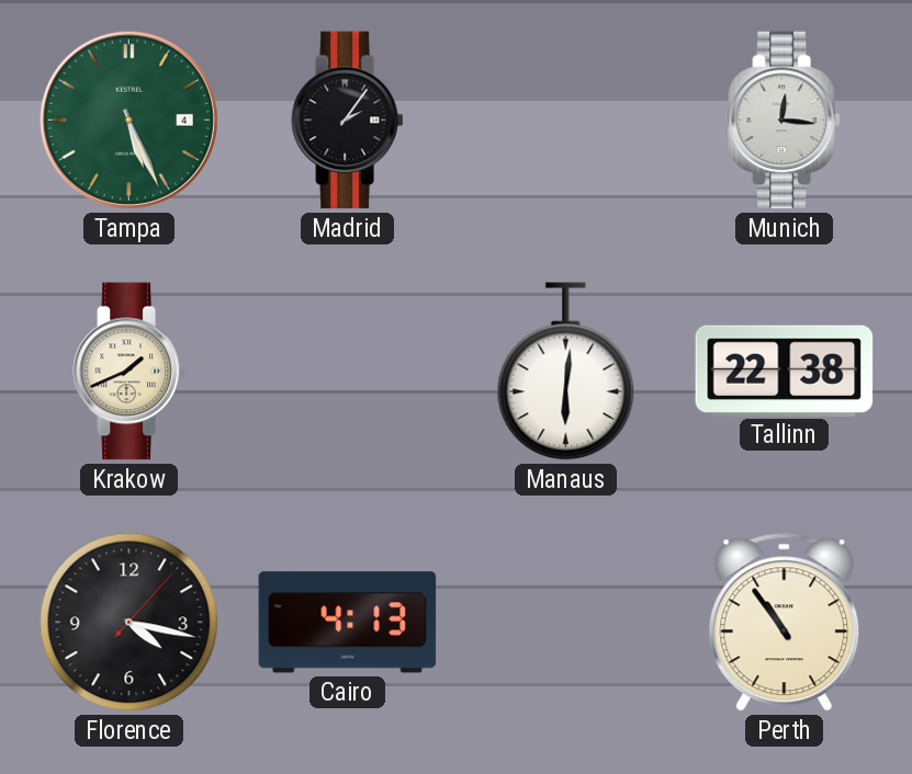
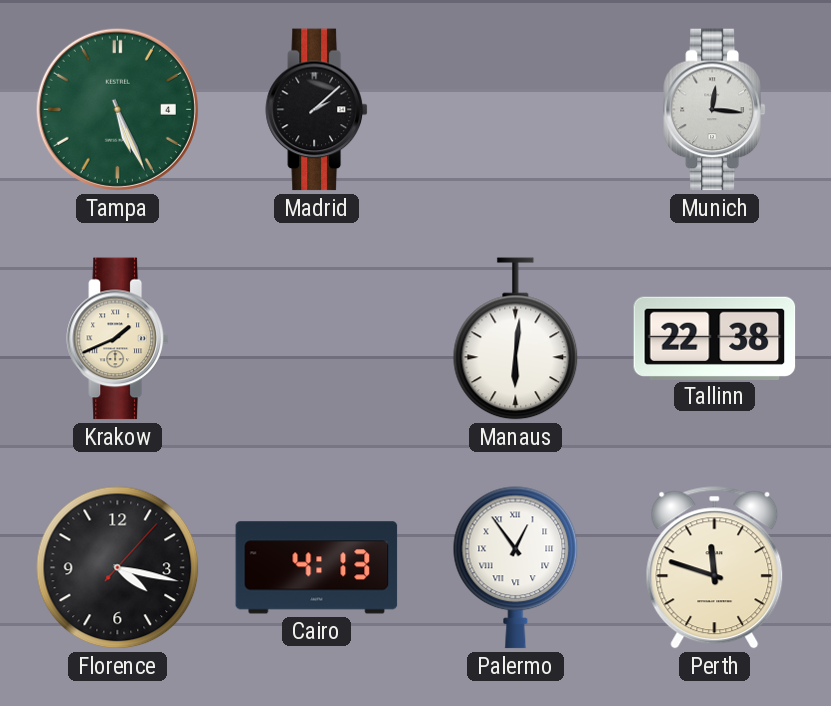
Madrid: 2:06 -> 2:08
Palermo: none -> 12:54
Perth: 10:54 -> 11:48
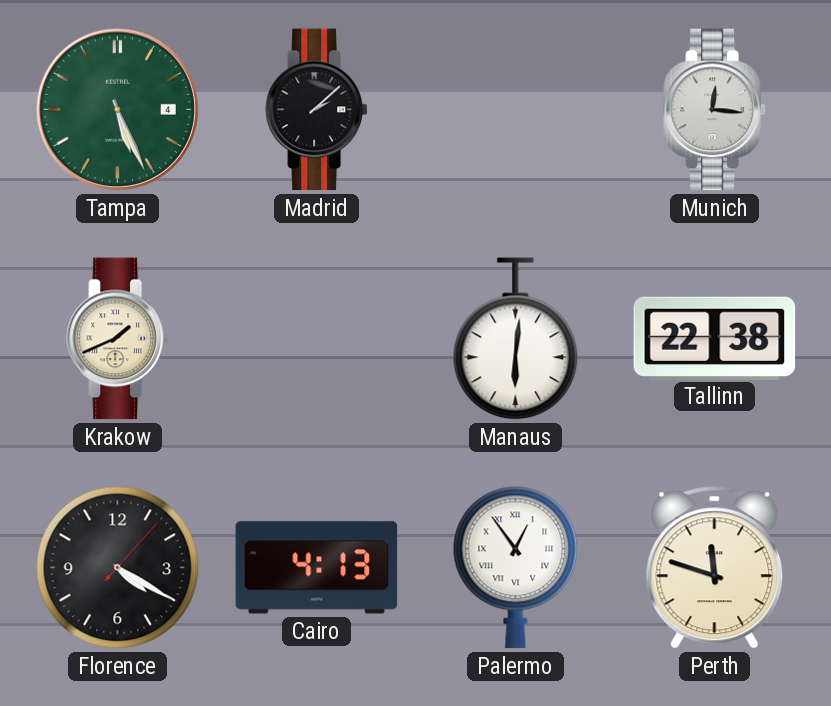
Florence: 4:17 -> 4:20
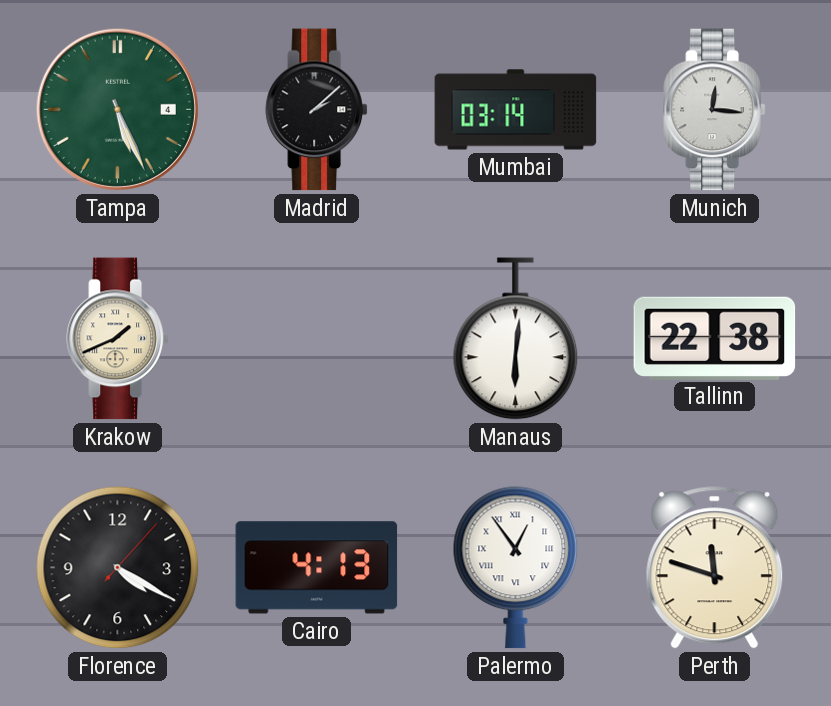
Mumbai: none -> 03:14
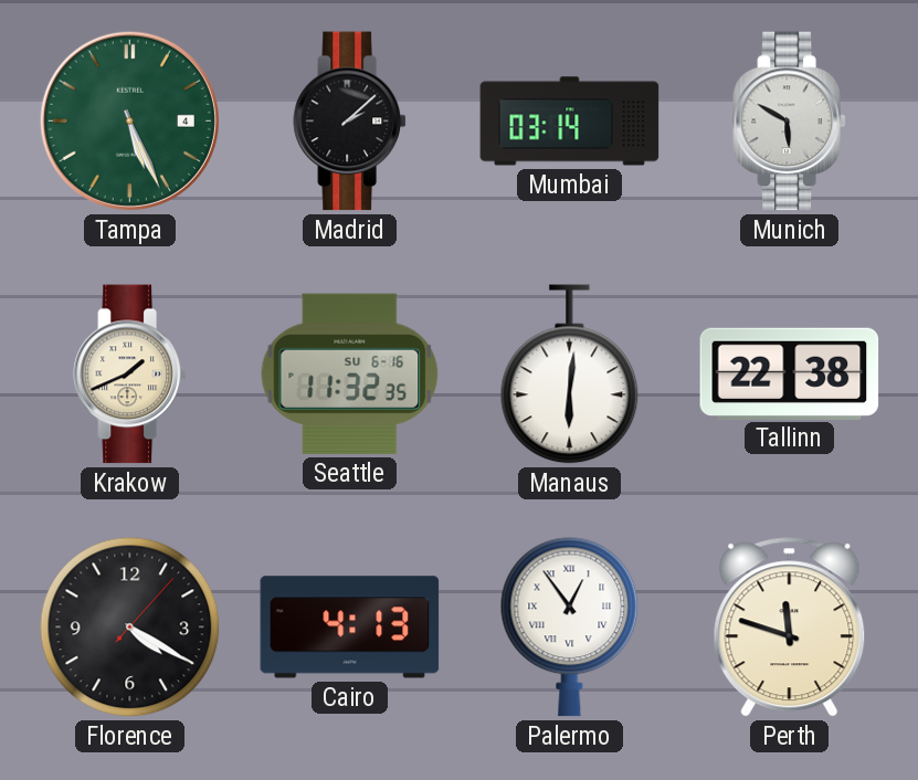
Munich: 12:16 -> 5:50
Seattle: none -> 11:32
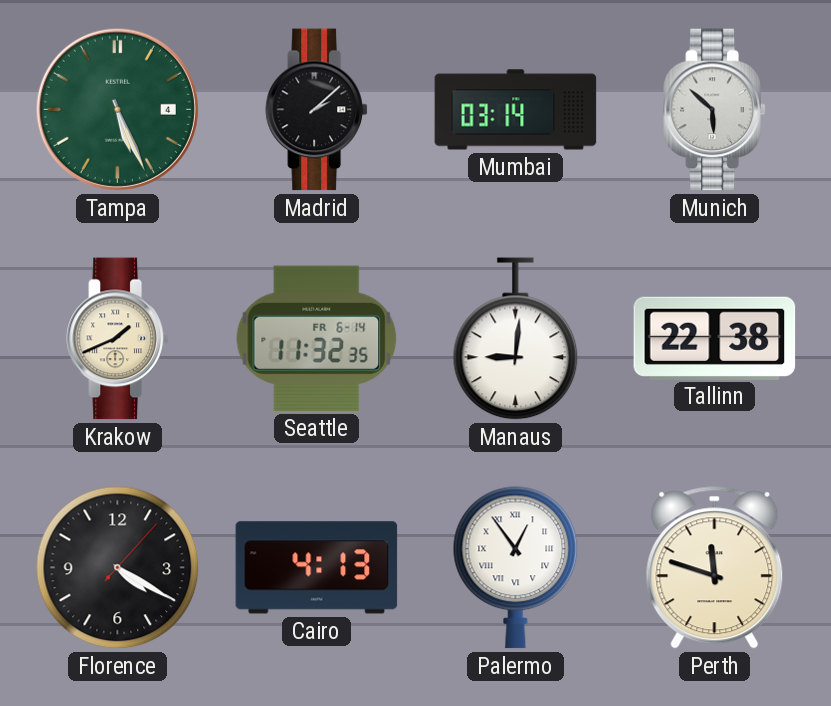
Munich: 5:50 -> 5:52
Seattle date: SU 6-16 -> FR 6-14
Manaus: 6:01 -> 9:01
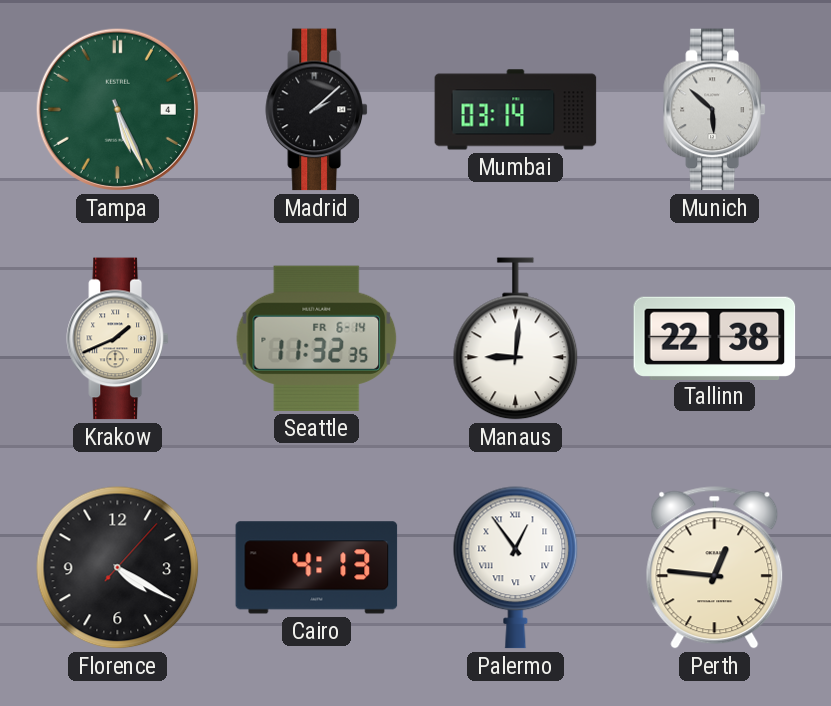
Perth: 11:48 -> 12:46
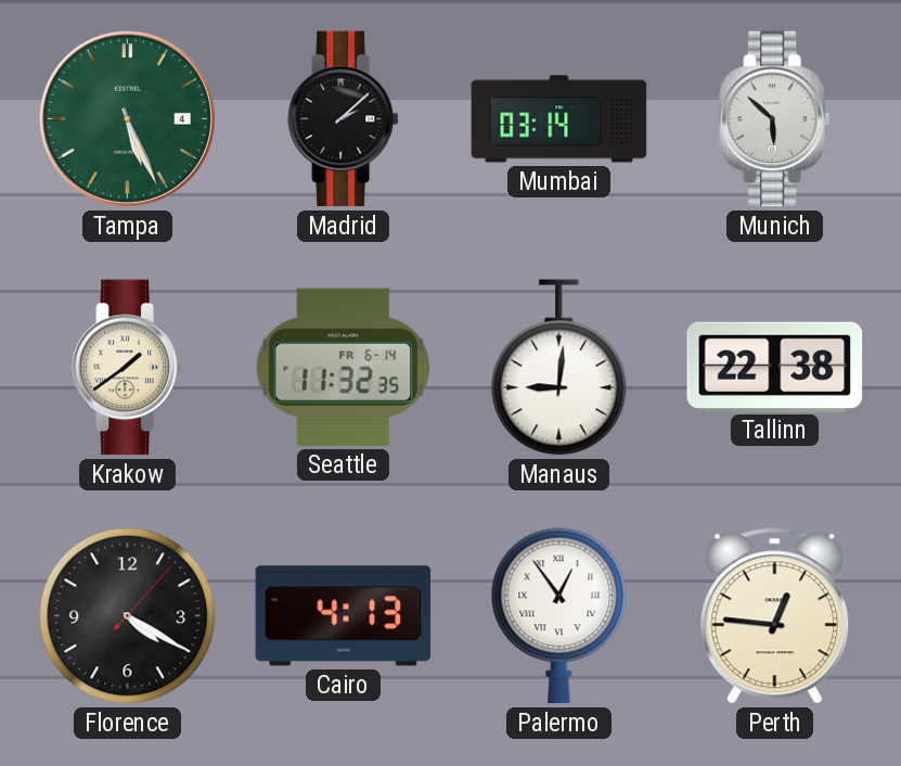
Krakow: 1:41 -> 1:39
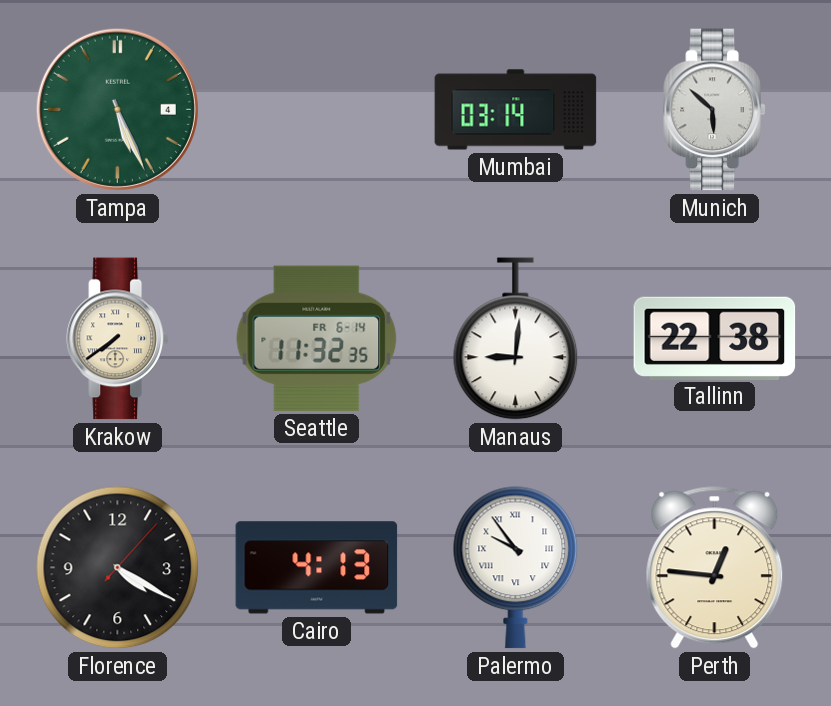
Madrid: 2:08 -> none
Krakow: 1:39 -> 7:39
Palermo: 12:54 -> 9:54
